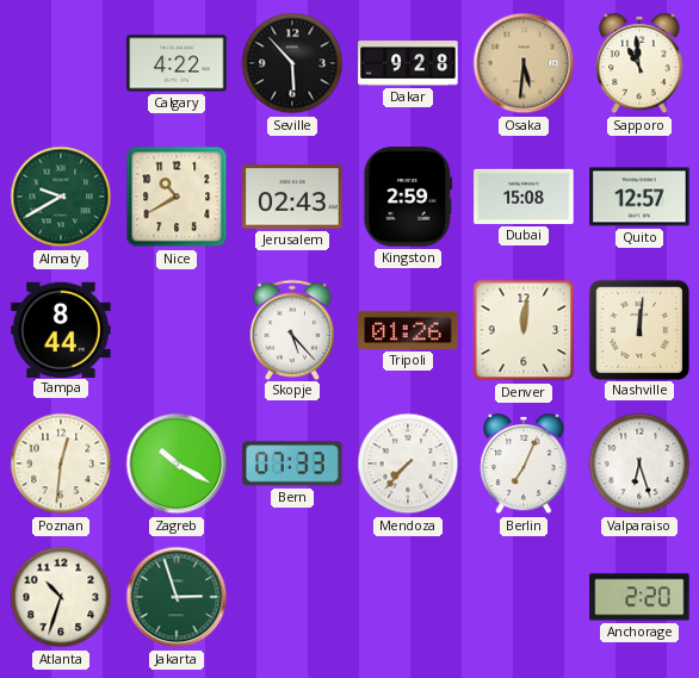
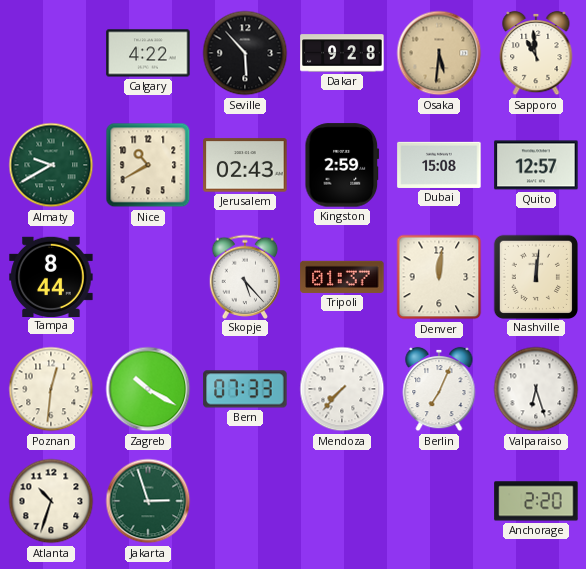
Tripoli: 01:26 -> 01:37
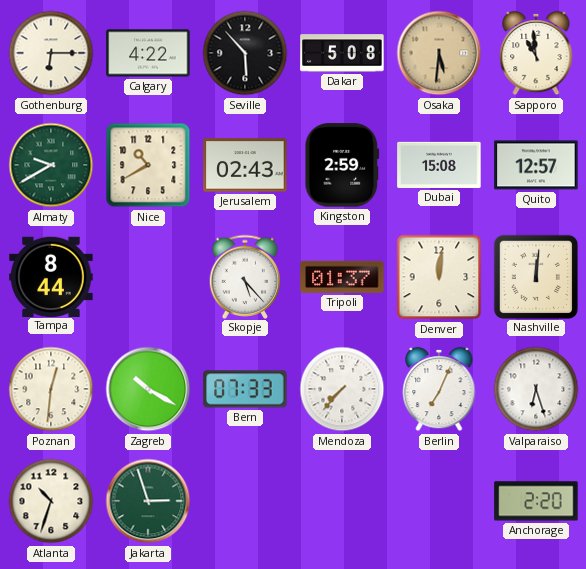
Gothenburg: none -> 6:15
Dakar: 9:28 -> 5:08
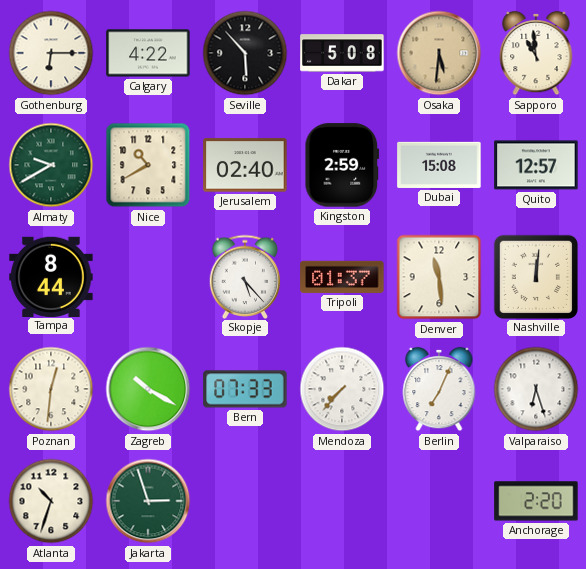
Jerusalem: 02:43 -> 02:40
Denver: 12:01 -> 11:29
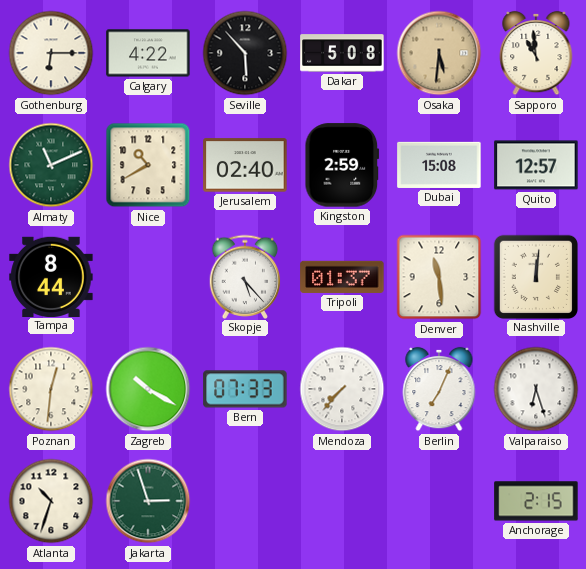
Almaty: 9:40 -> 11:11
Anchorage: 2:20 -> 2:15
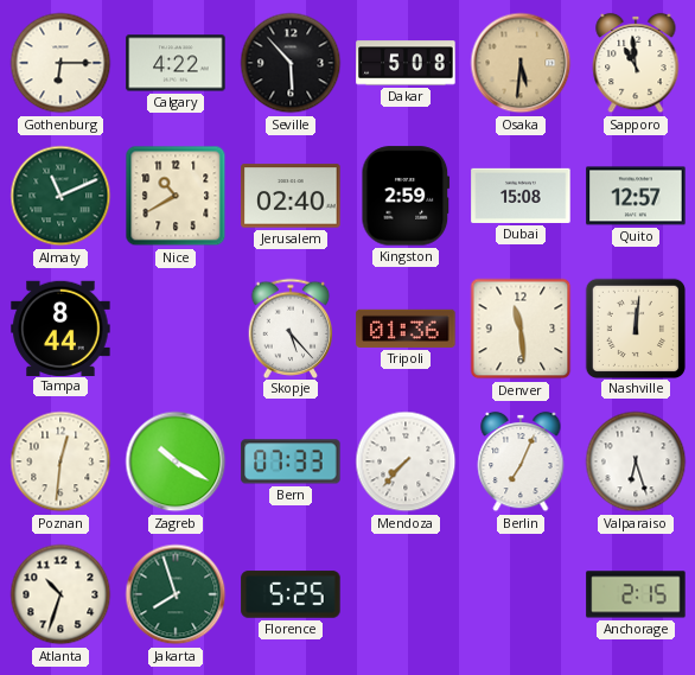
Tripoli: 01:37 -> 01:36
Jakarta: 2:57 -> 7:57
Florence: none -> 5:25
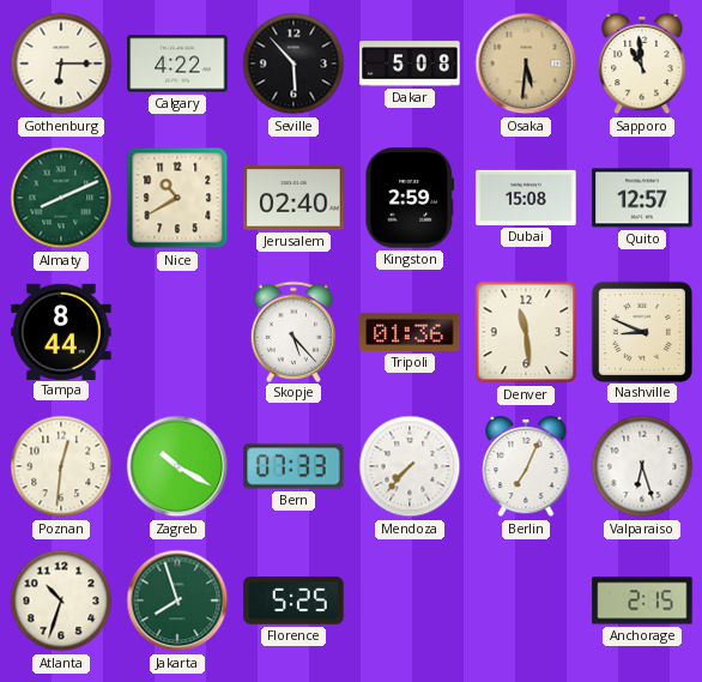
Almaty: 11:11 -> 8:11
Nashville: 12:01 -> 8:49
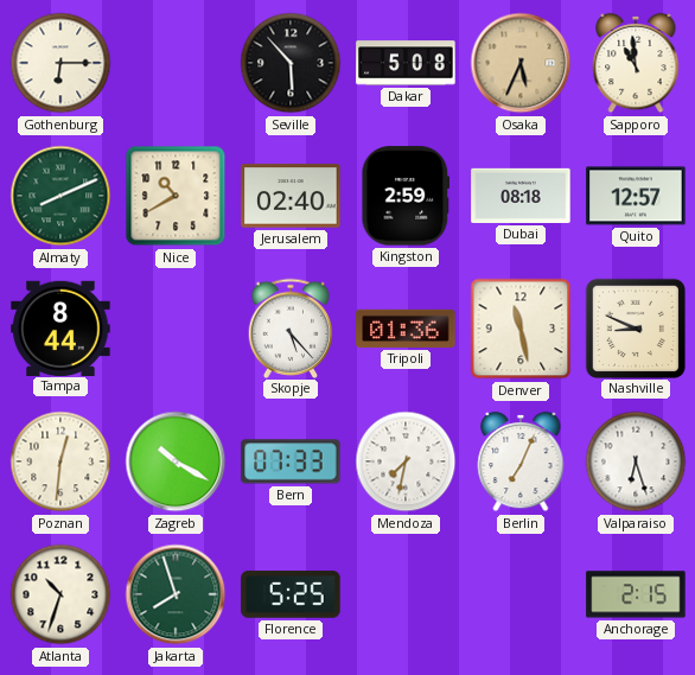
Calgary: 4:22 -> none
Osaka: 5:31 -> 5:34
Dubai: 15:08 -> 08:18
Denver: 11:29 -> 11:28
Mendoza: 7:37 -> 7:32
